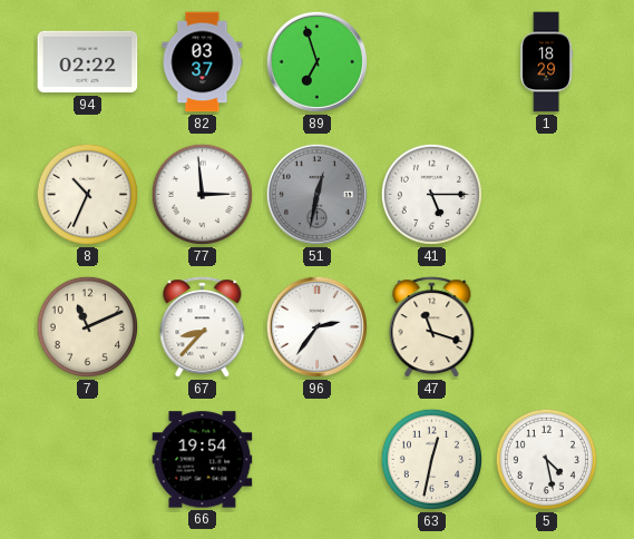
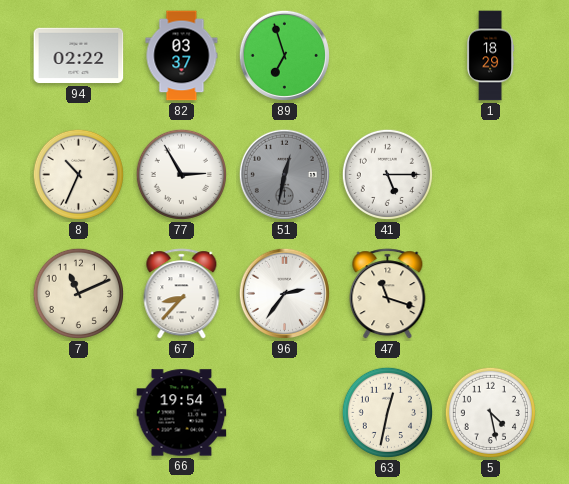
77: 2:59 -> 2:55
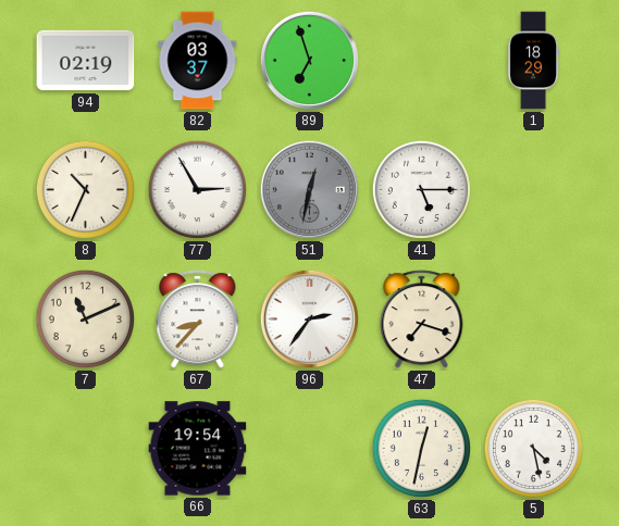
94: 02:22 -> 02:19
47: 11:18 -> 7:18
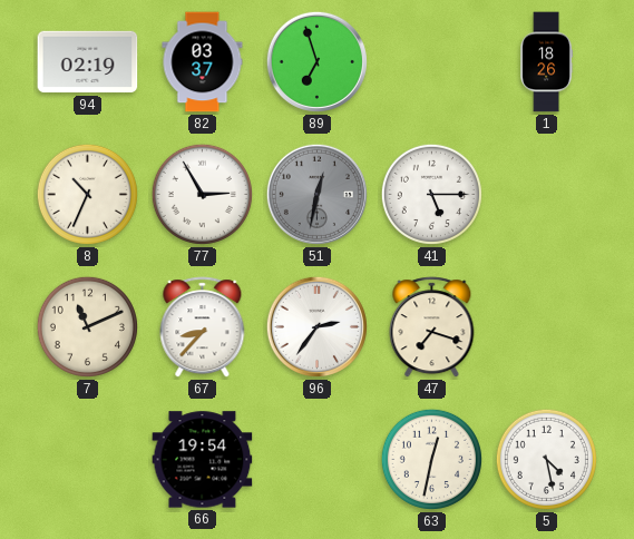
1: 18:29 -> 18:26
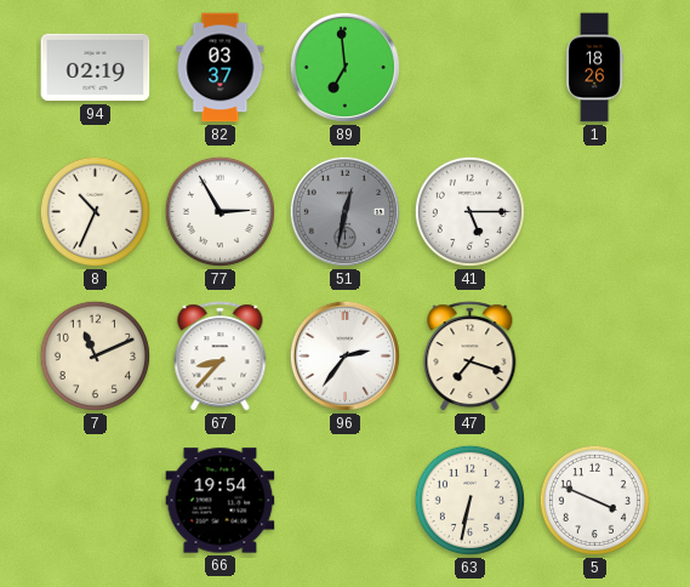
89: 6:57 -> 6:59
63: 12:32 -> 6:32
5: 4:28 -> 3:49
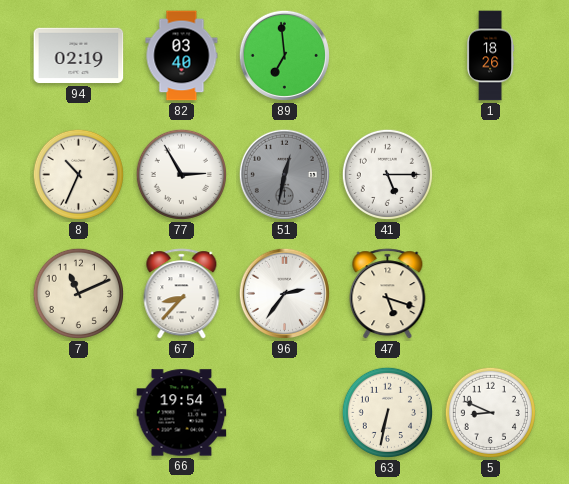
82: 03:37 -> 03:40
47: 7:18 -> 5:18
5: 3:49 -> 8:49
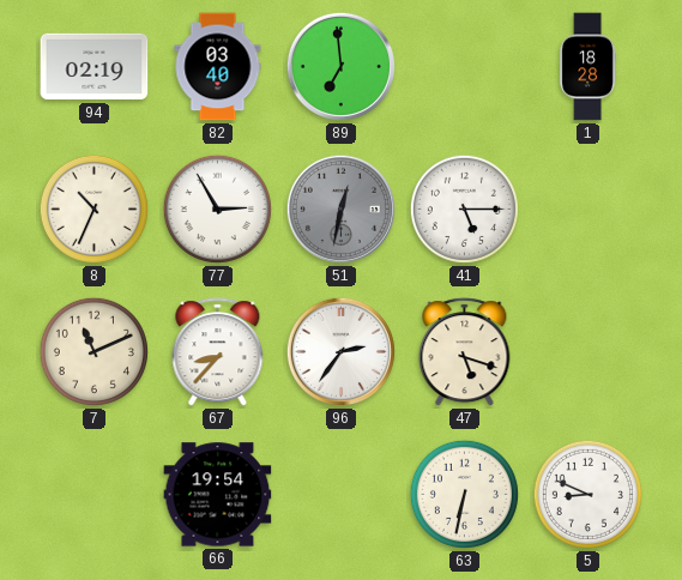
1: 18:26 -> 18:28
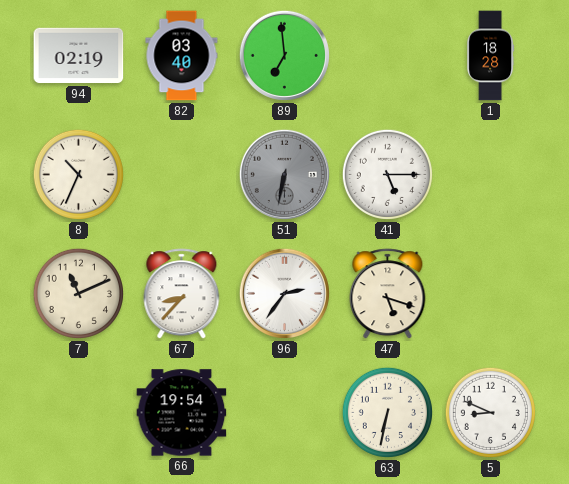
77: 2:55 -> none
51: 12:32 -> 6:32
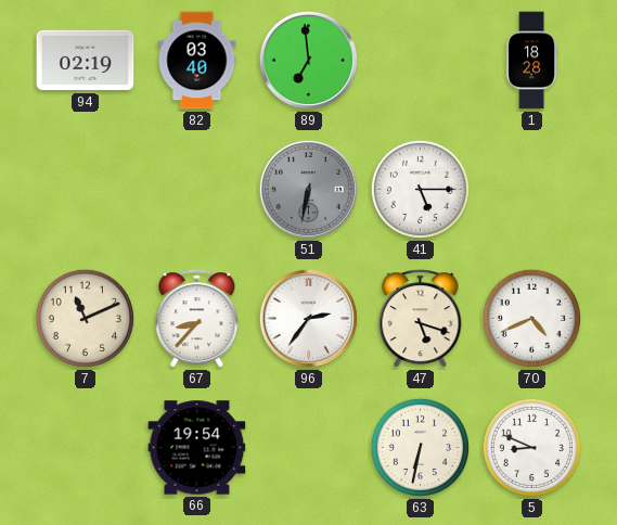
8: 10:34 -> none
70: none -> 4:41
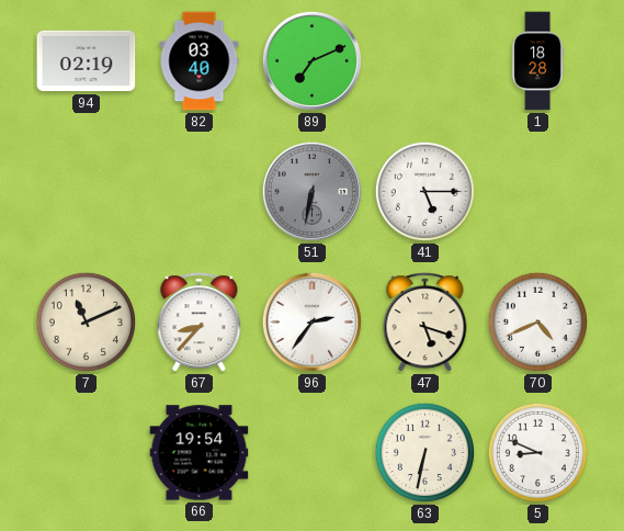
89: 6:59 -> 7:11
